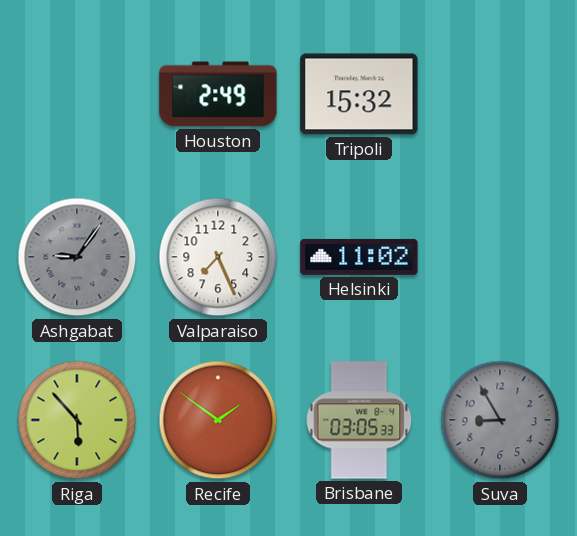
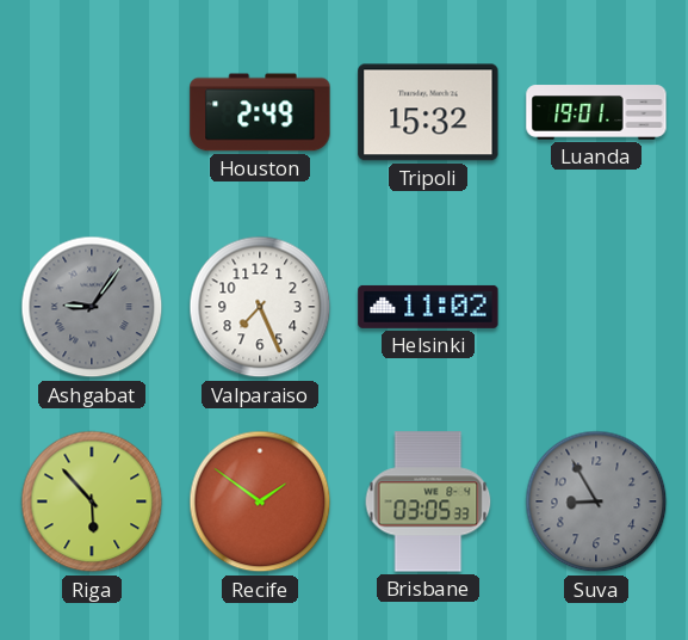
Luanda: none -> 19:01
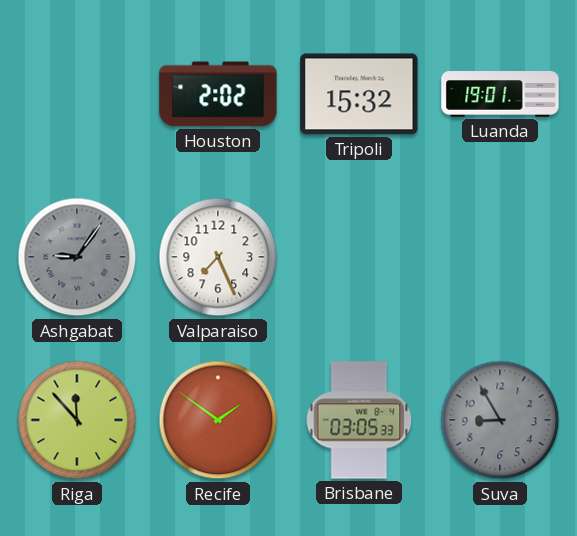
Houston: 2:49 -> 2:02
Helsinki: 11:02 -> none
Riga: 5:53 -> 11:53
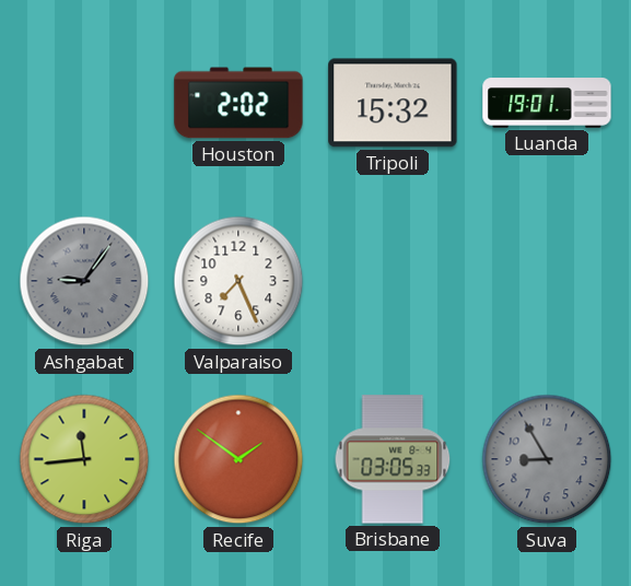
Riga: 11:53 -> 11:44
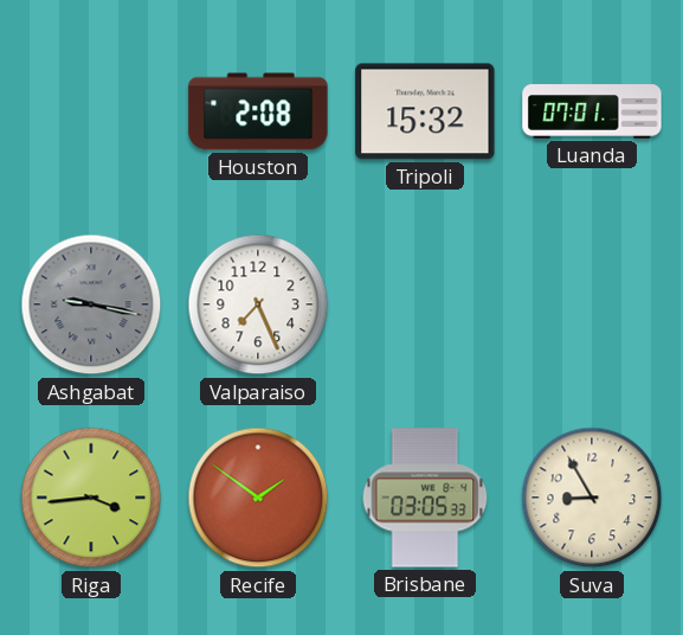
Houston: 2:02 -> 2:08
Luanda: 19:01 -> 07:01
Ashgabat: 9:06 -> 9:17
Riga: 11:44 -> 3:44
Suva dial: grey -> cream
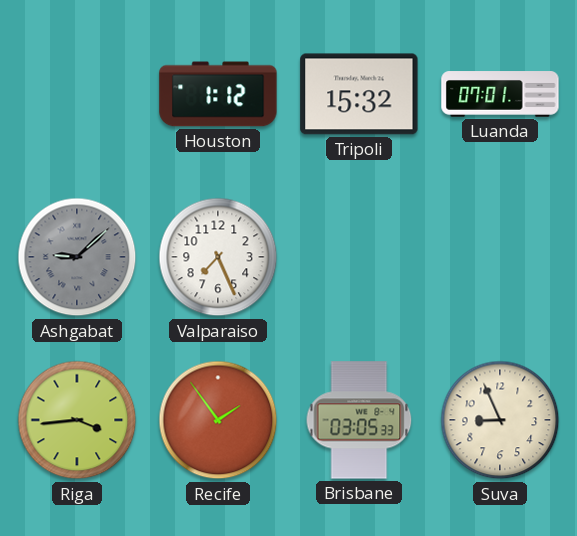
Houston: 2:08 -> 1:12
Ashgabat: 9:17 -> 9:08
Recife: 1:51 -> 1:54
Suva: 8:55 -> 8:56
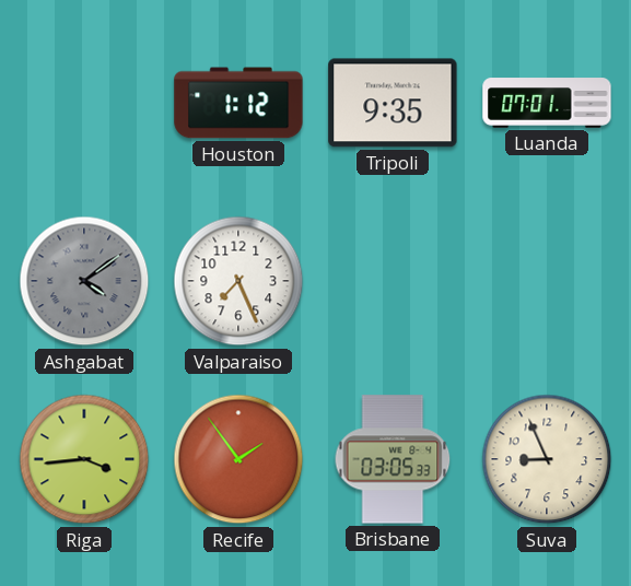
Tripoli: 15:32 -> 9:35
Ashgabat: 9:08 -> 4:09
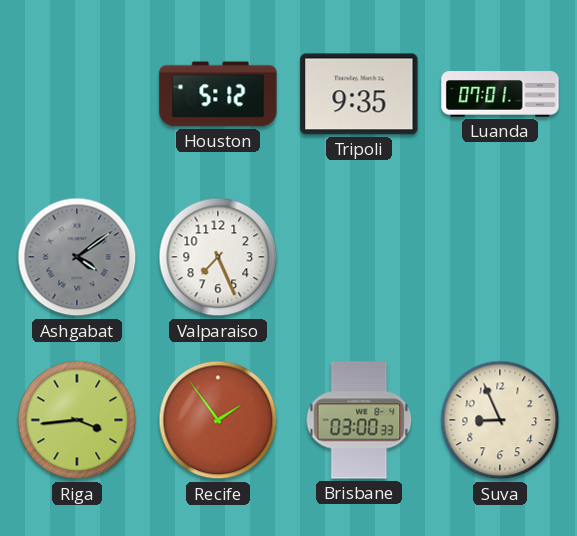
Houston: 1:12 -> 5:12
Brisbane: 03:05 -> 03:00
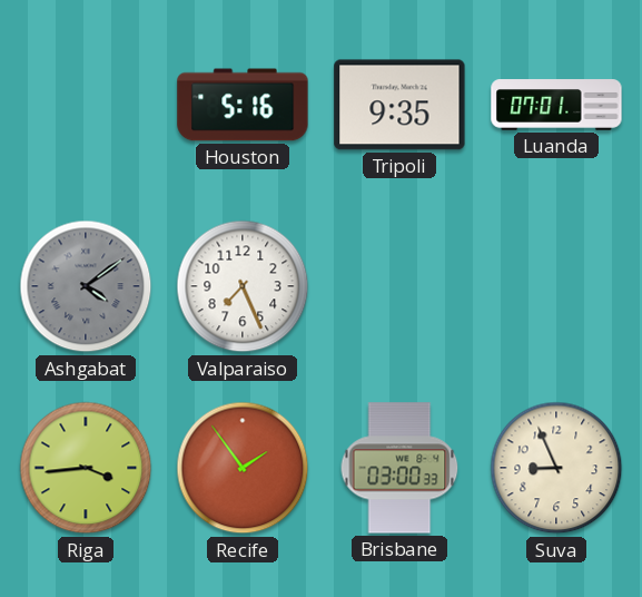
Houston: 5:12 -> 5:16
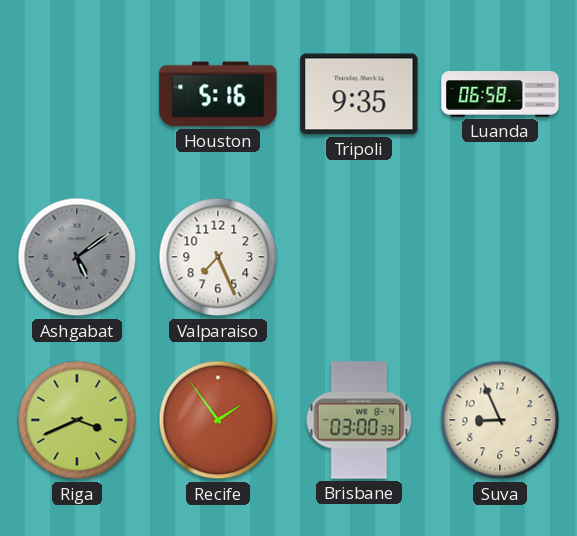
Luanda: 07:01 -> 06:58
Ashgabat: 4:09 -> 5:09
Riga: 3:44 -> 3:41
